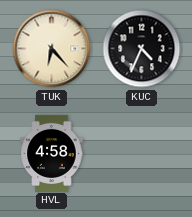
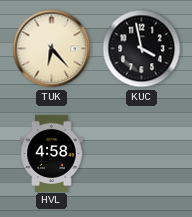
KUC: 4:34 -> 3:58
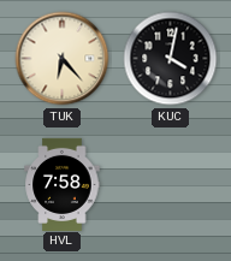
KUC: 3:58 -> 4:02
HVL: 4:58 -> 7:58
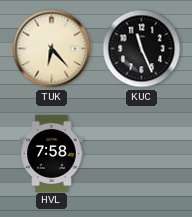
KUC: 4:02 -> 11:26
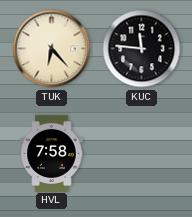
KUC: 11:26 -> 11:46
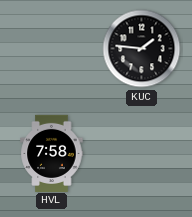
TUK: 6:23 -> none
KUC: 11:46 -> 1:46
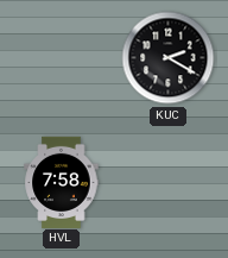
KUC: 1:46 -> 2:20
